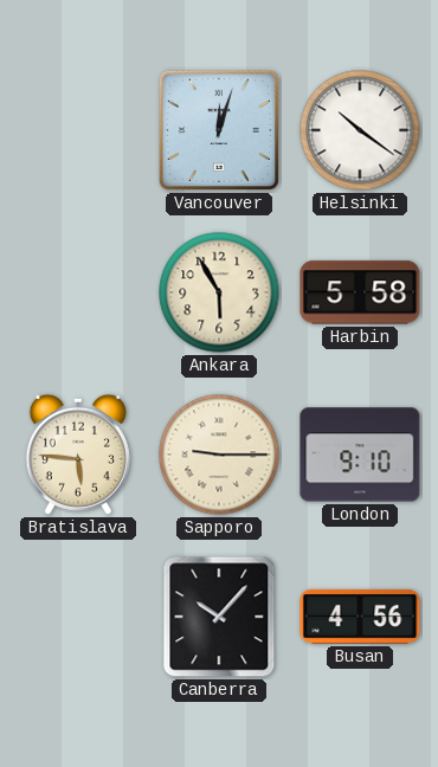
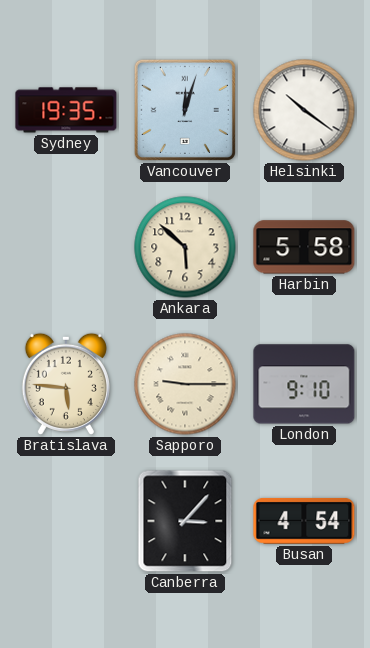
Sydney: none -> 19:35
Ankara: 5:55 -> 5:52
Canberra: 10:07 -> 3:07
Busan: 4:56 -> 4:54
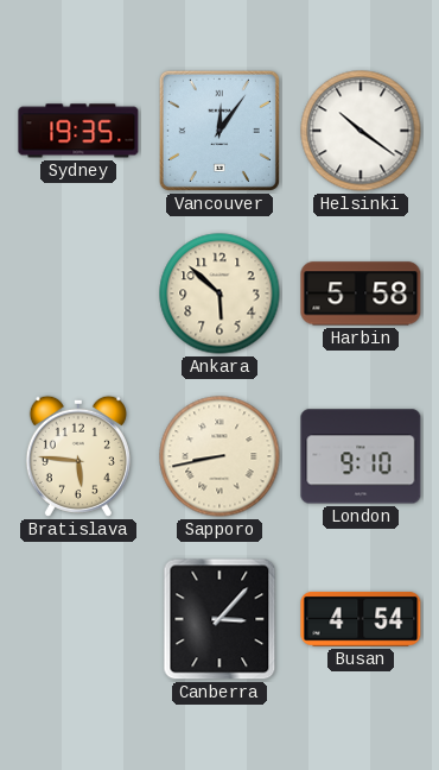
Vancouver: 12:03 -> 12:06
Sapporo: 9:15 -> 8:43
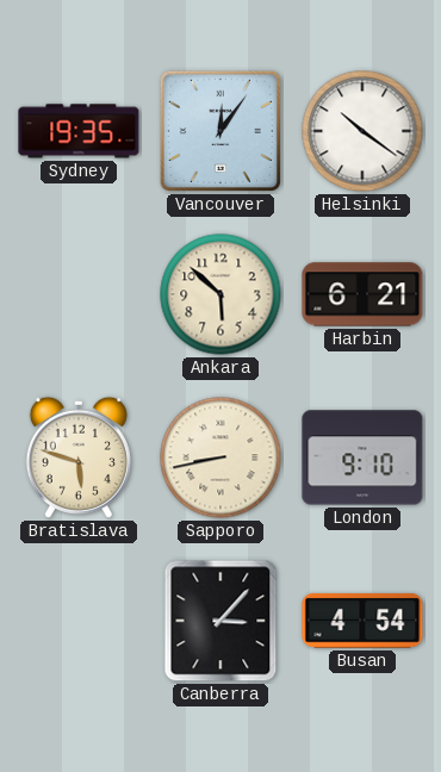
Harbin: 5:58 -> 6:21
Bratislava: 5:46 -> 5:48
